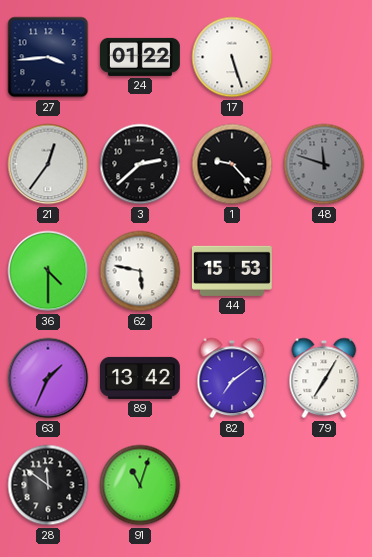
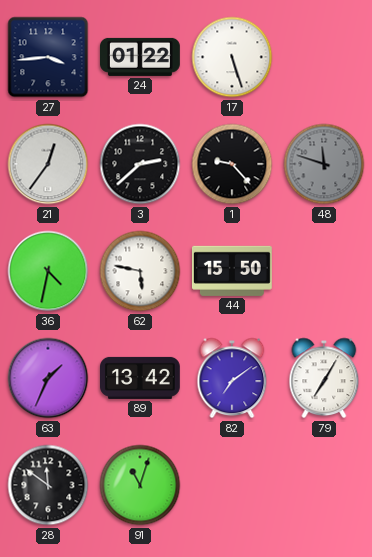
36: 4:30 -> 4:32
44: 15:53 -> 15:50
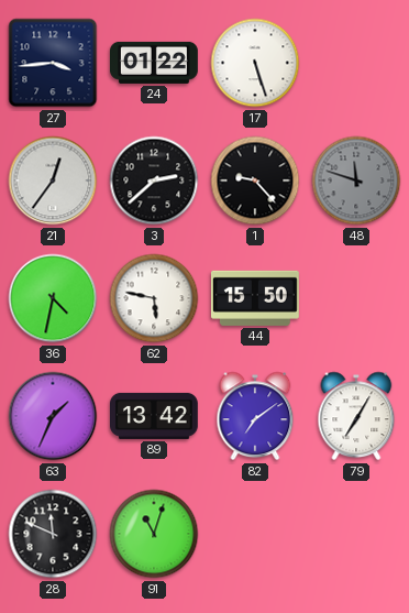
28: 11:51 -> 11:49
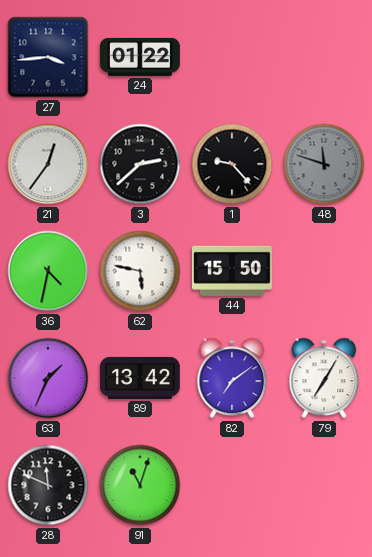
17: 5:27 -> none
